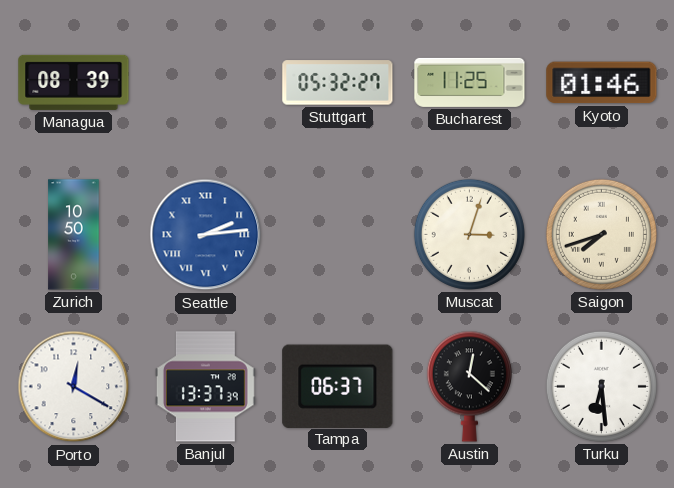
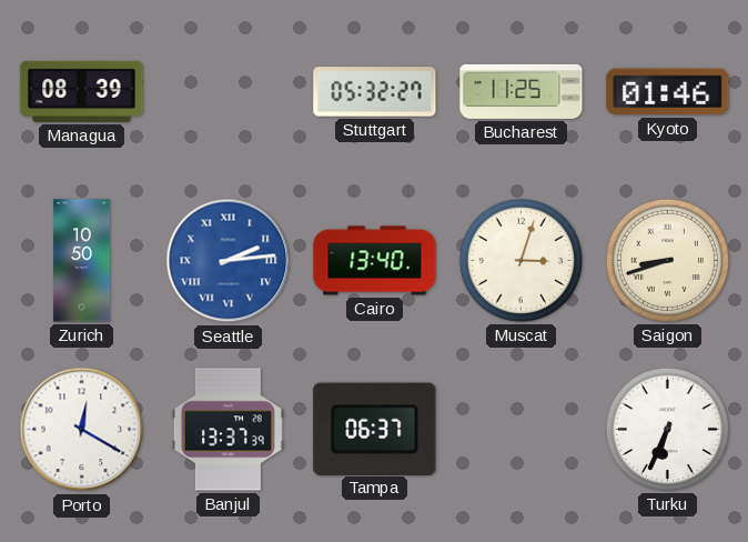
Cairo: none -> 13:40
Saigon: 7:42 -> 8:42
Austin: 12:22 -> none
Turku: 6:29 -> 6:34
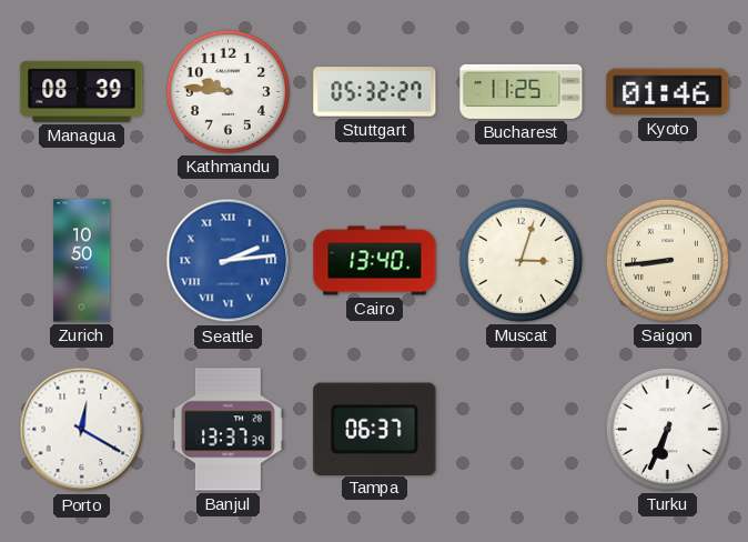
Kathmandu: none -> 9:46
Saigon: 8:42 -> 8:44
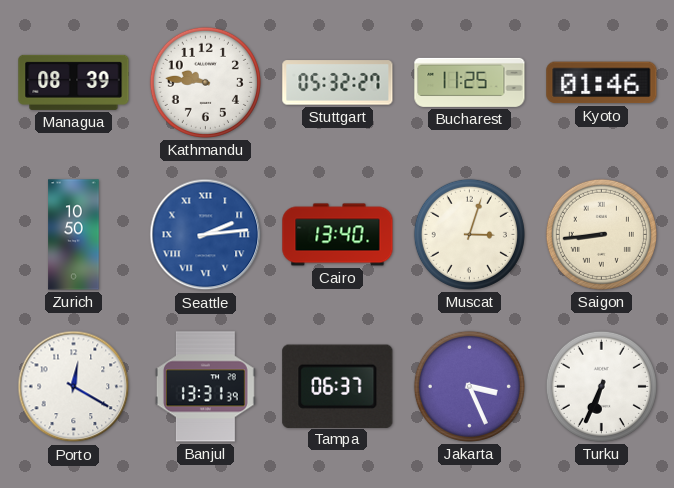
Banjul: 13:37 -> 13:31
Jakarta: none -> 3:26
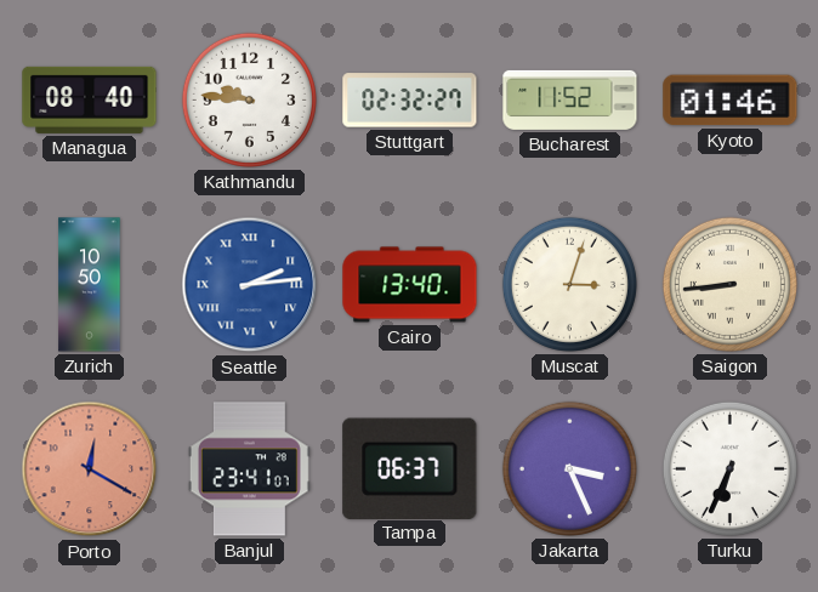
Managua: 08:39 -> 08:40
Stuttgart: 05:32 -> 02:32
Bucharest: 11:25 -> 11:52
Porto dial: white -> salmon
Banjul: 13:31 -> 23:41
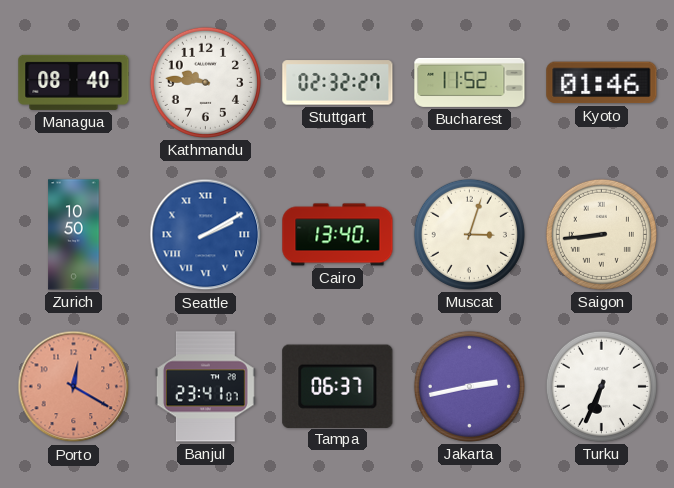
Seattle: 2:14 -> 2:10
Jakarta: 3:26 -> 2:43
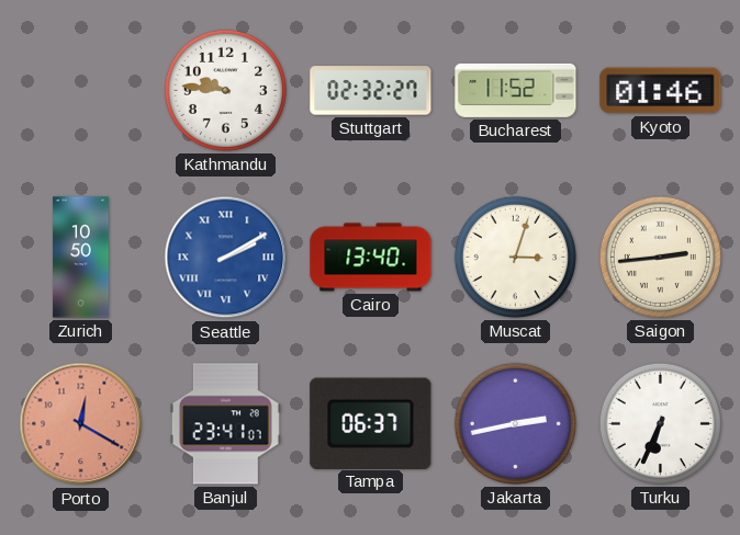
Managua: 08:40 -> none
Saigon: 8:44 -> 2:44
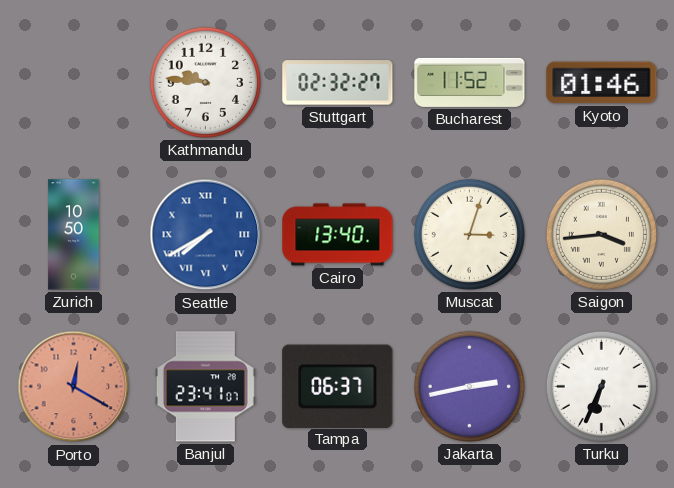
Seattle: 2:10 -> 7:40
Saigon: 2:44 -> 3:44
